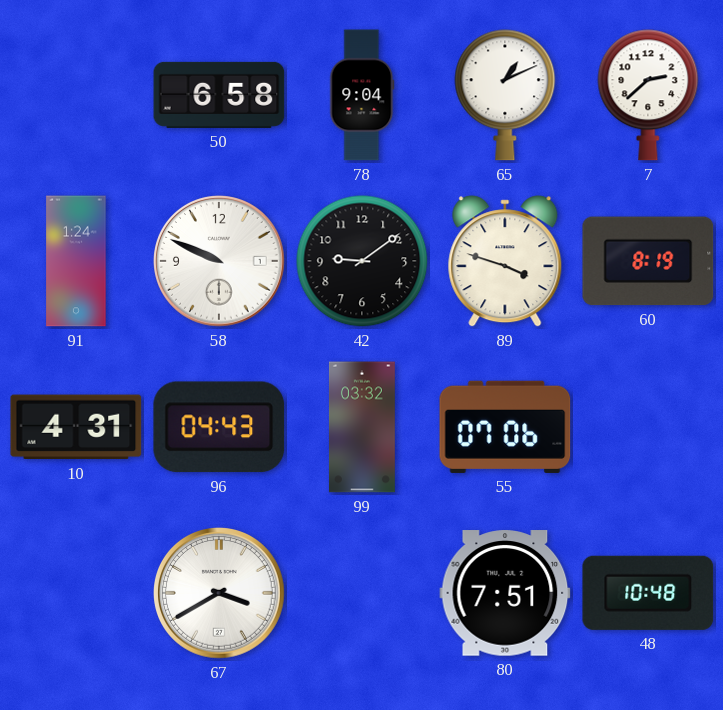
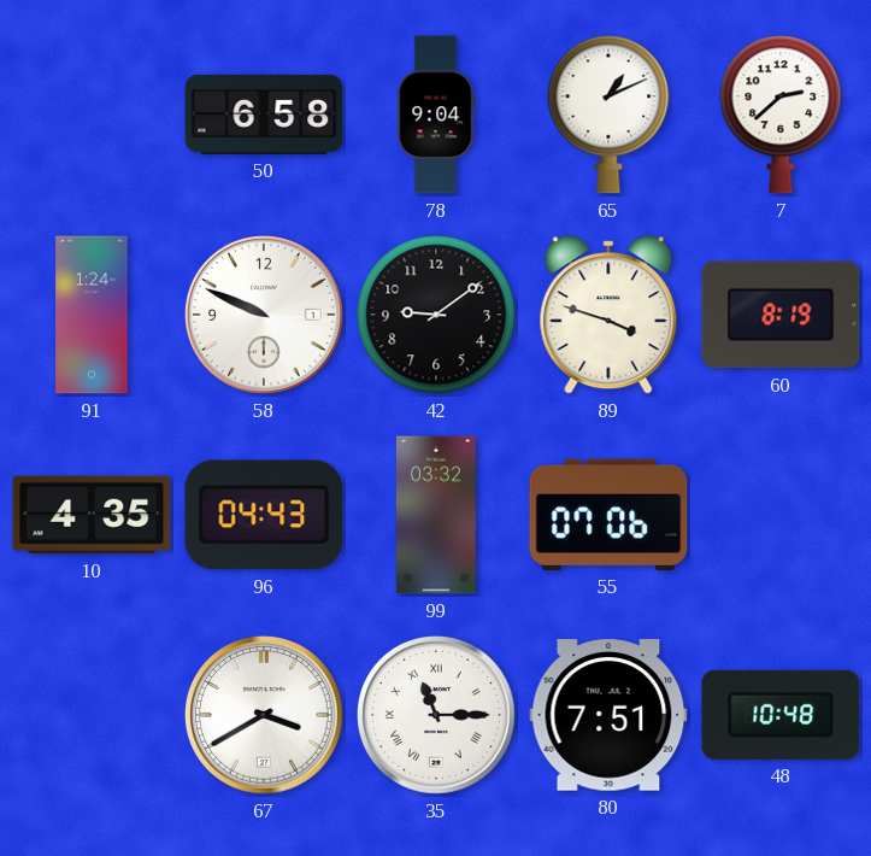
10: 4:31 -> 4:35
35: none -> 11:15
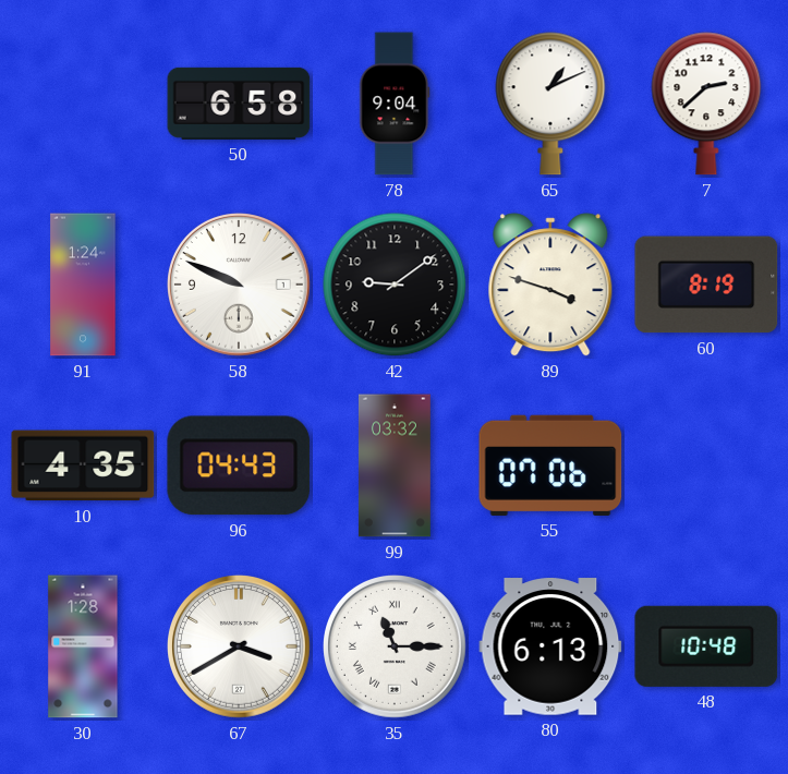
30: none -> 1:28
80: 7:51 -> 6:13
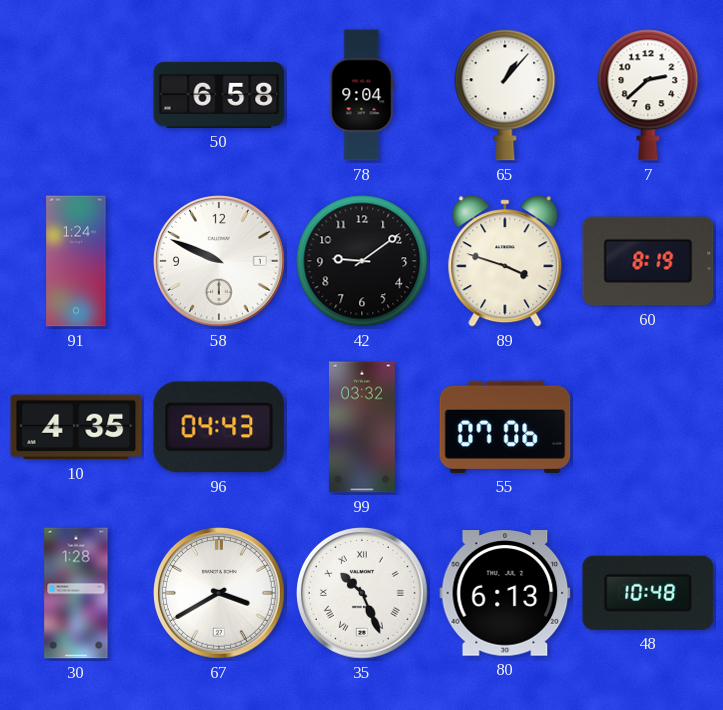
65: 1:11 -> 1:07
35: 11:15 -> 10:26
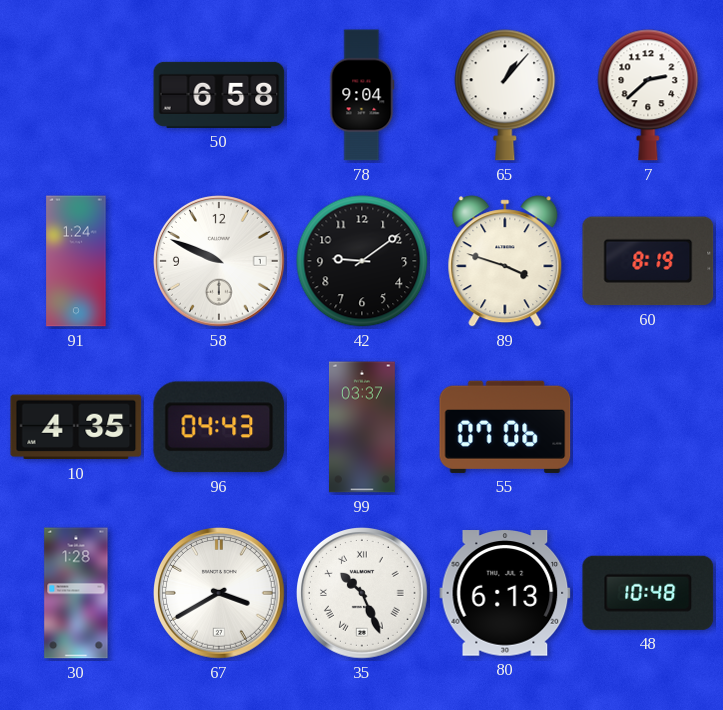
99: 03:32 -> 03:37
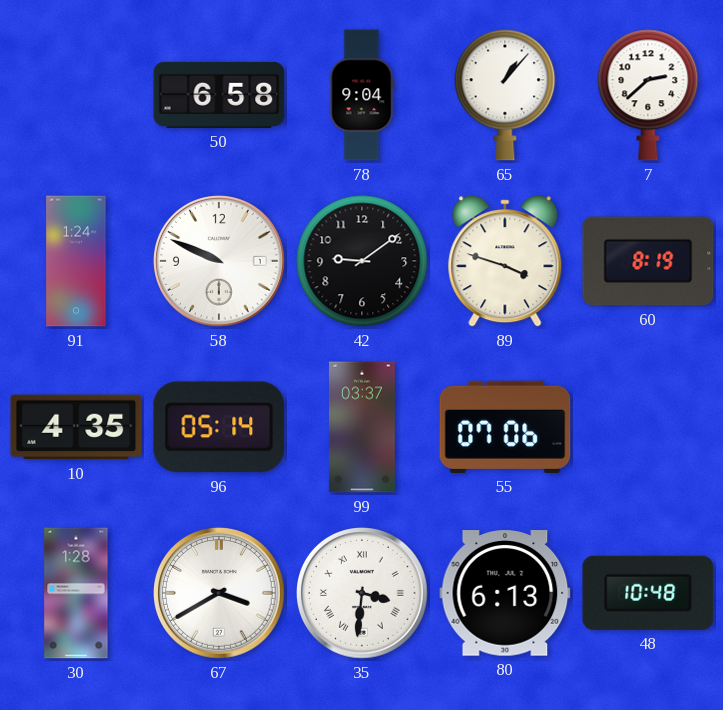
96: 04:43 -> 05:14
35: 10:26 -> 3:31
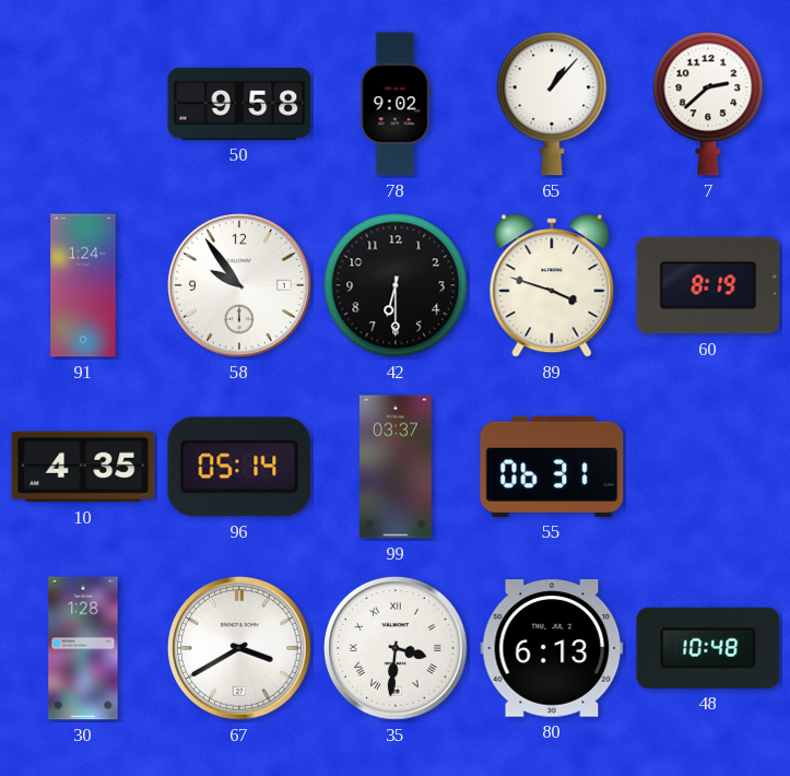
50: 6:58 -> 9:58
78: 9:04 -> 9:02
58: 9:49 -> 9:54
42: 9:09 -> 6:30
55: 07:06 -> 06:31
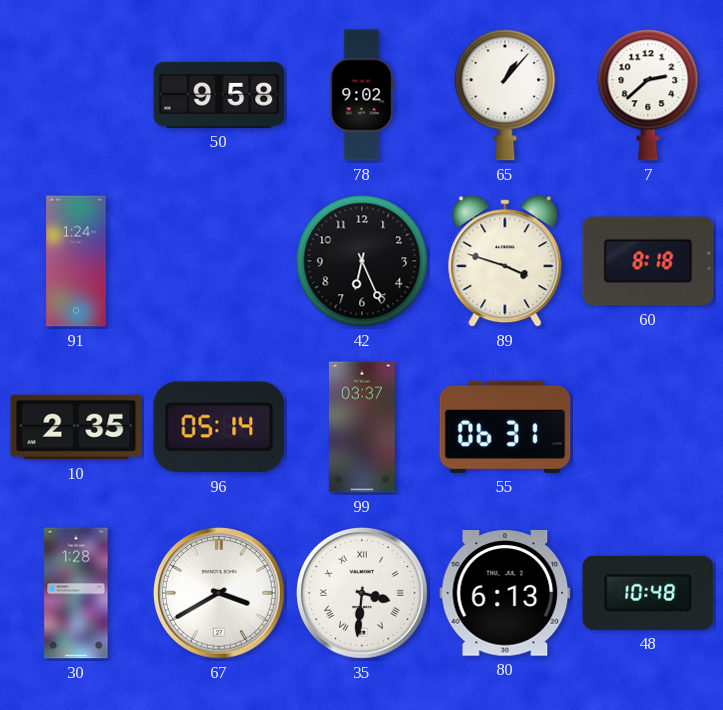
58: 9:54 -> none
42: 6:30 -> 6:26
60: 8:19 -> 8:18
10: 4:35 -> 2:35
